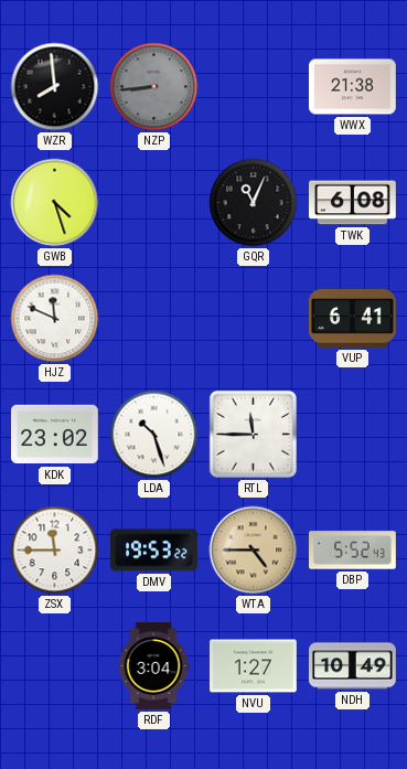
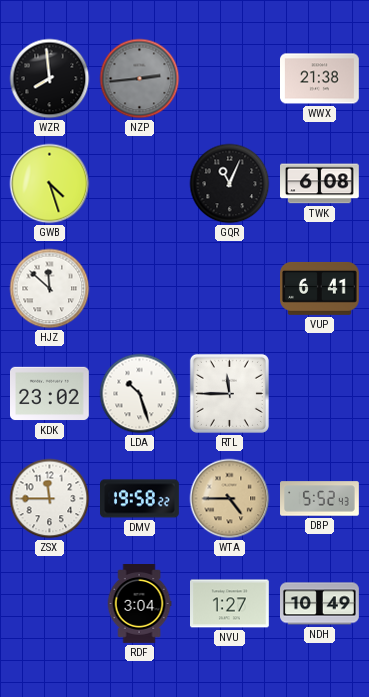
NZP: 8:44 -> 2:44
HJZ: 11:49 -> 11:52
DMV: 19:53 -> 19:58
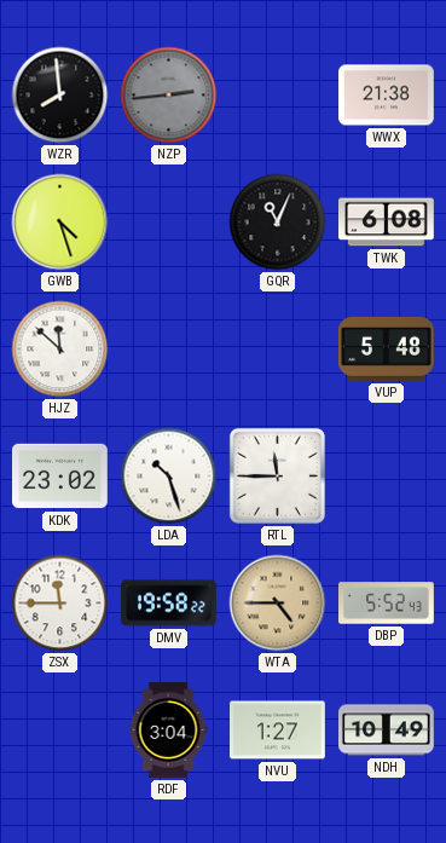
VUP: 6:41 -> 5:48
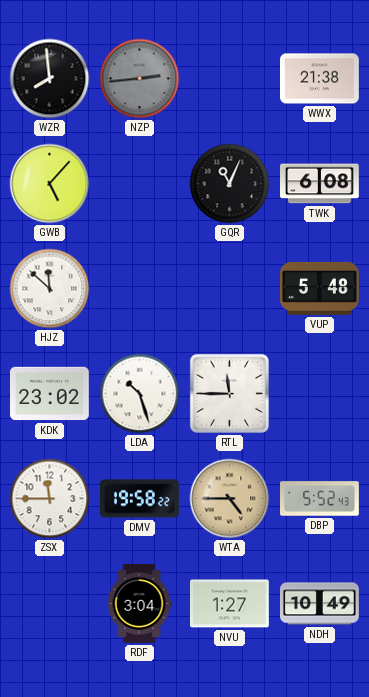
GWB: 4:27 -> 5:07
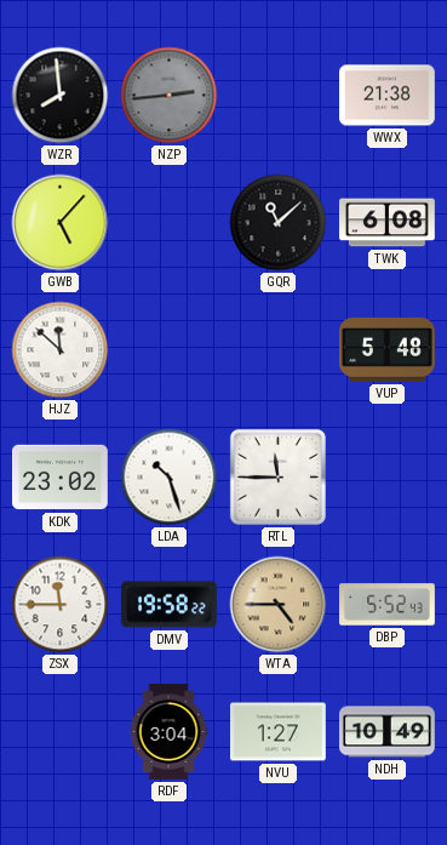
GQR: 11:04 -> 11:08
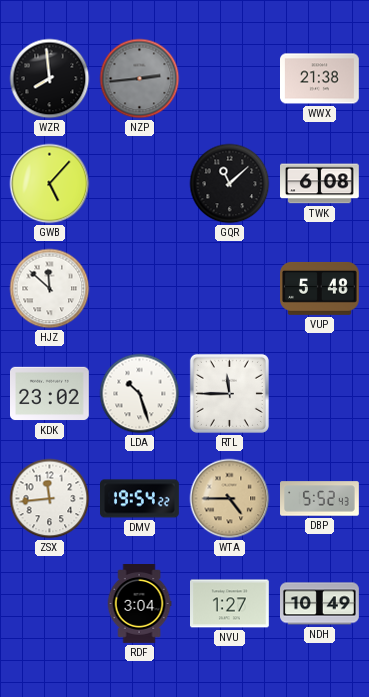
ZSX: 11:45 -> 11:44
DMV: 19:58 -> 19:54
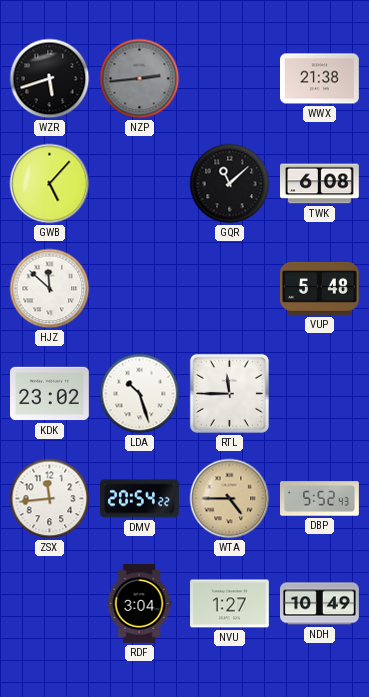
WZR: 7:59 -> 5:42
DMV: 19:54 -> 20:54
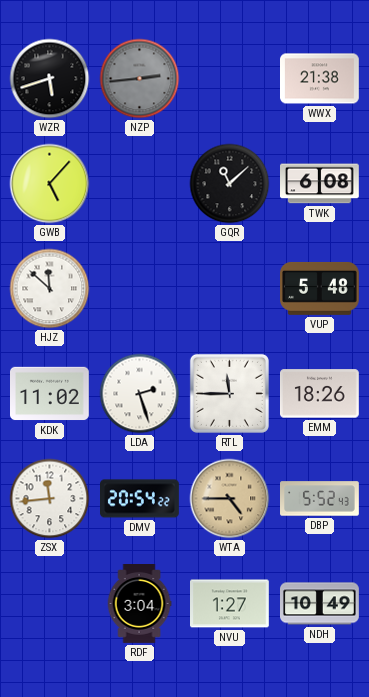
KDK: 23:02 -> 11:02
LDA: 10:27 -> 2:27
EMM: none -> 18:26
